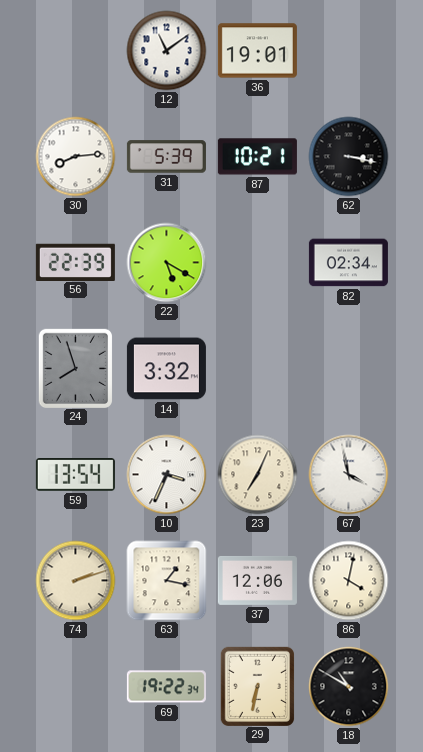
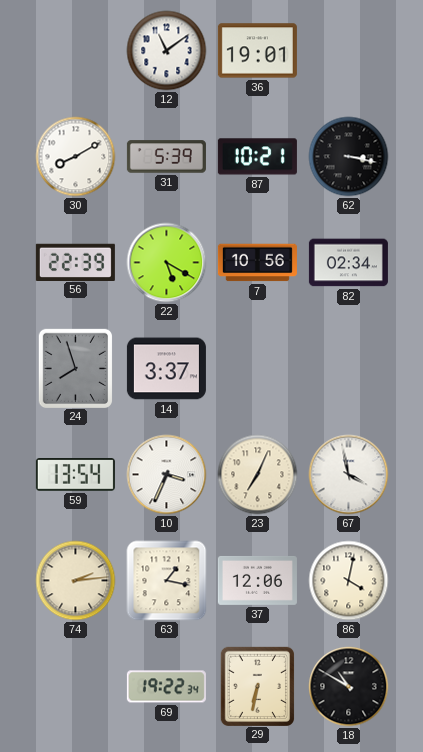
30: 8:14 -> 8:10
7: none -> 10:56
14: 3:32 -> 3:37
74: 2:12 -> 2:14
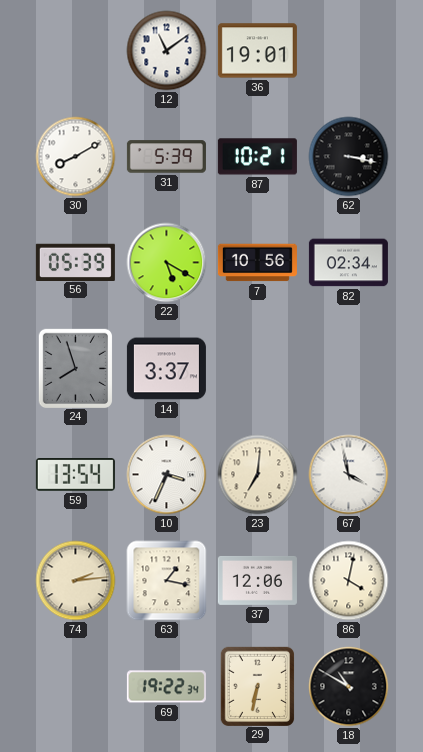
56: 22:39 -> 05:39
23: 7:04 -> 7:01
